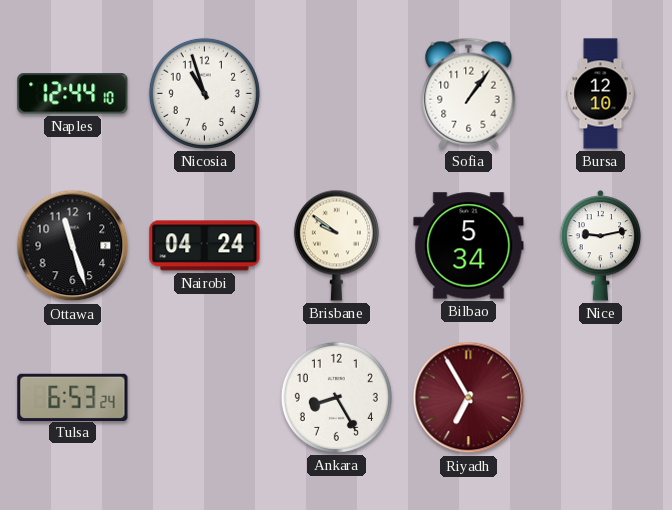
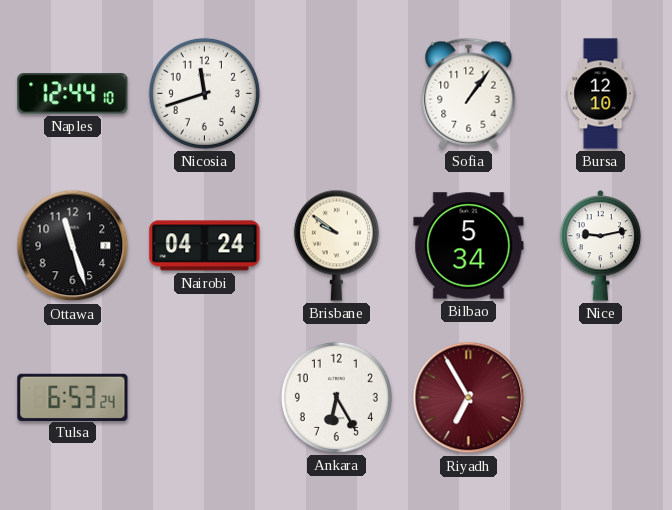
Nicosia: 10:57 -> 11:42
Ankara: 8:25 -> 6:25
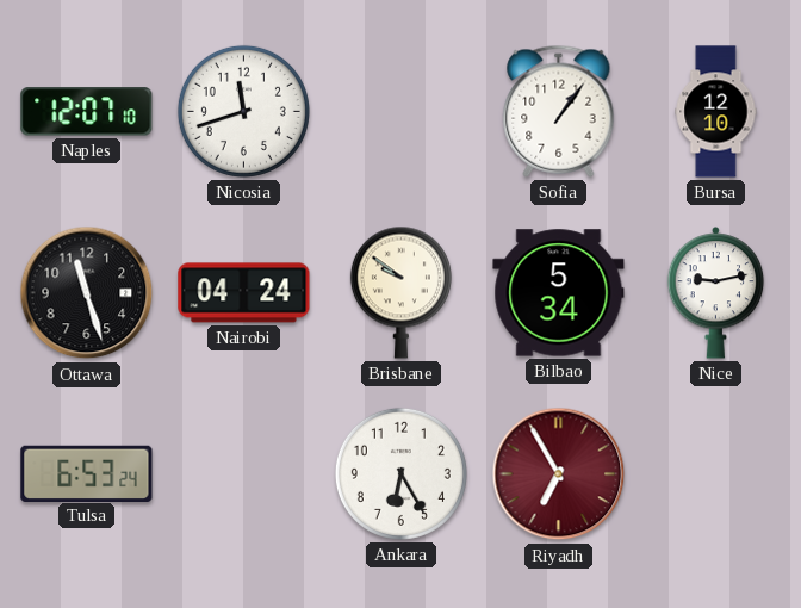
Naples: 12:44 -> 12:07
